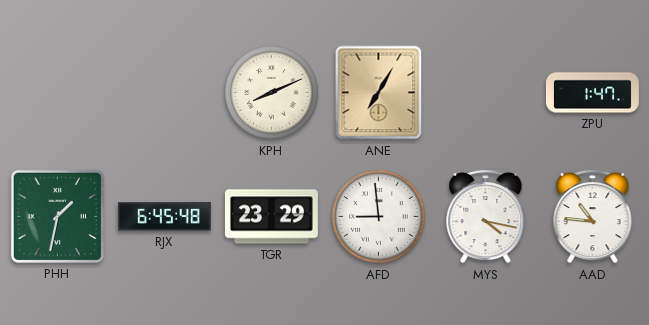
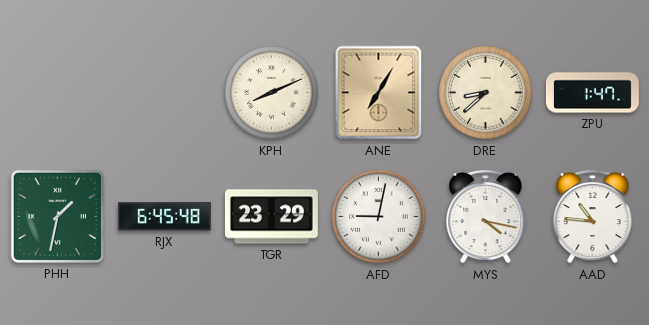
DRE: none -> 8:38
AFD: 8:59 -> 9:02
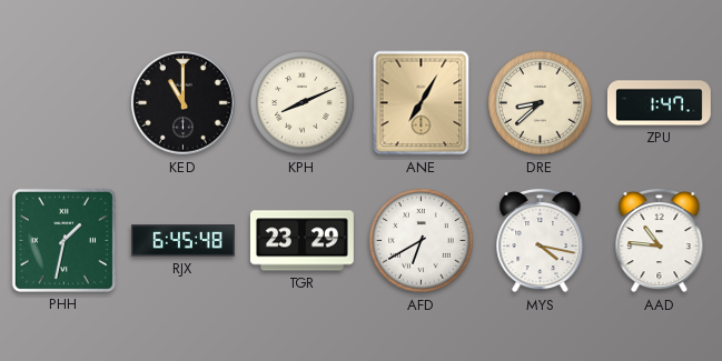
KED: none -> 11:00
AFD: 9:02 -> 6:40
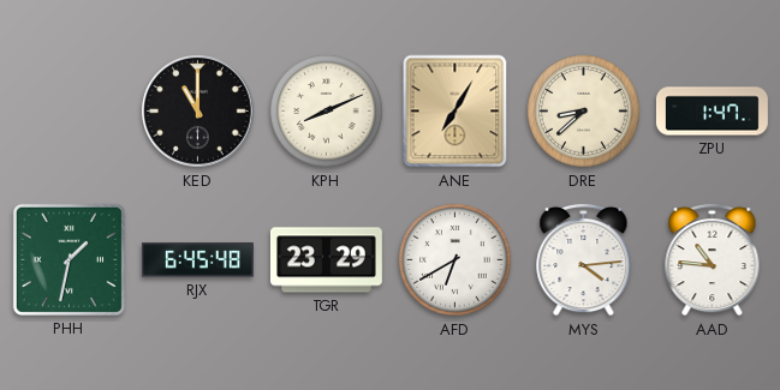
MYS: 4:17 -> 4:14
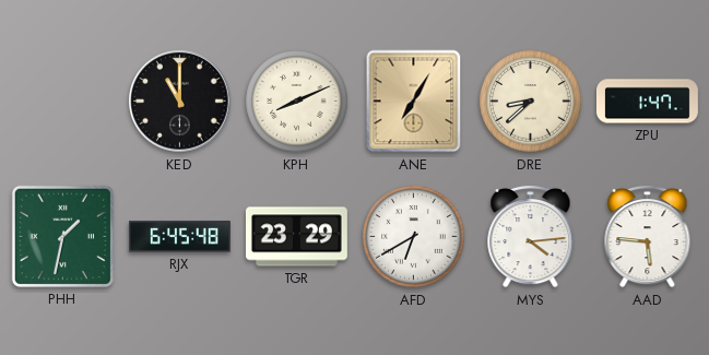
AAD: 10:46 -> 5:46
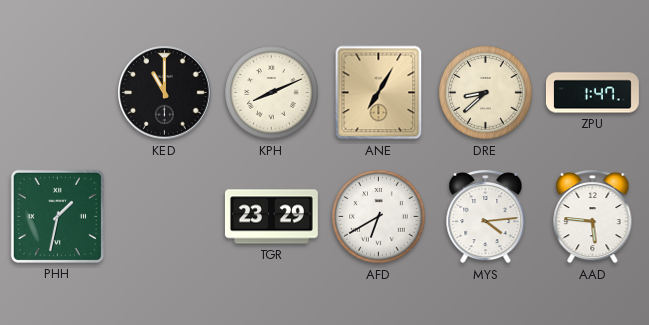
RJX: 6:45 -> none
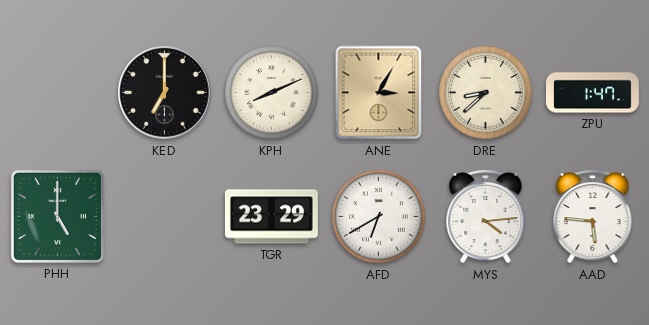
KED: 11:00 -> 7:00
ANE: 7:05 -> 3:05
PHH: 1:32 -> 5:00
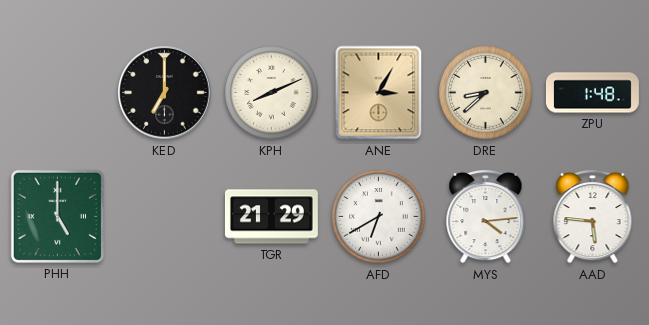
ZPU: 1:47 -> 1:48
TGR: 23:29 -> 21:29
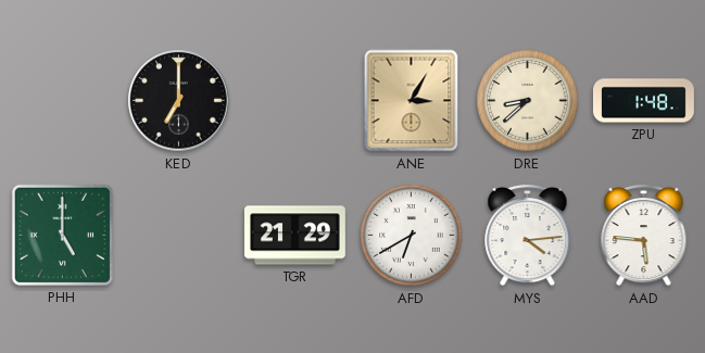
KPH: 8:11 -> none
